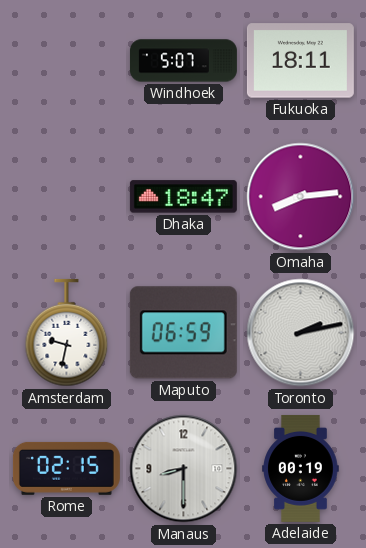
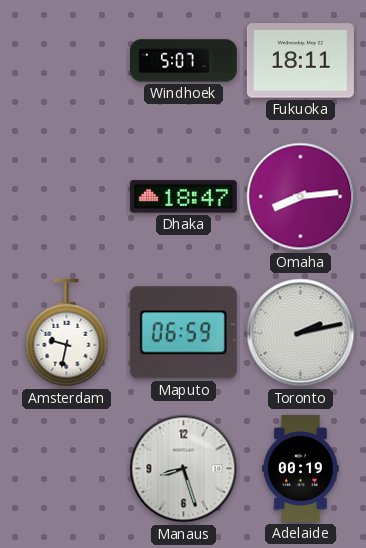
Rome: 02:15 -> none
Manaus: 8:30 -> 8:27
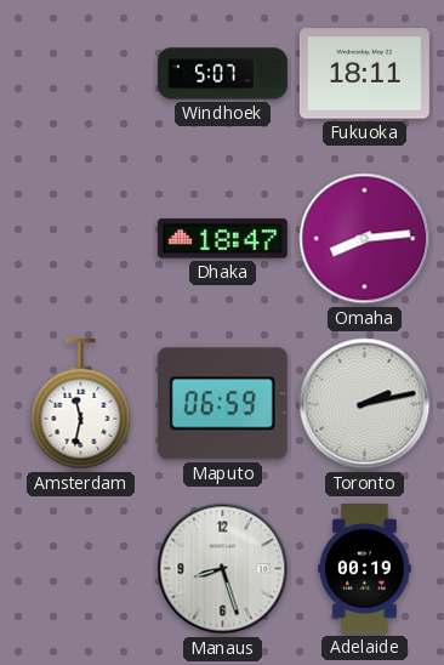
Amsterdam: 9:32 -> 11:32
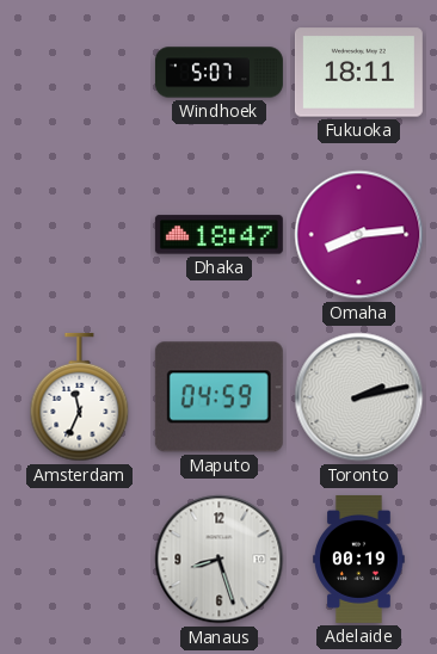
Amsterdam: 11:32 -> 11:34
Maputo: 06:59 -> 04:59
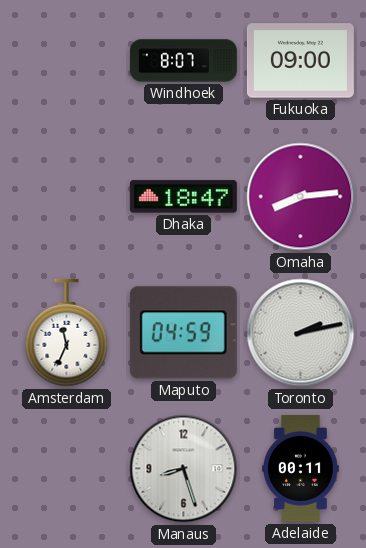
Windhoek: 5:07 -> 8:07
Fukuoka: 18:11 -> 09:00
Adelaide: 00:19 -> 00:11
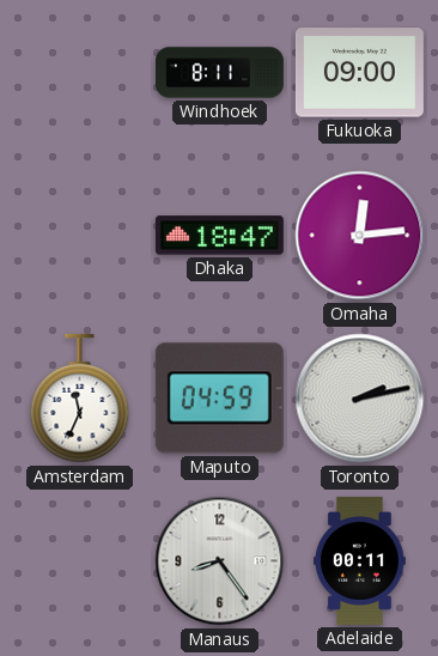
Windhoek: 8:07 -> 8:11
Omaha: 8:14 -> 12:14
Manaus: 8:27 -> 8:24
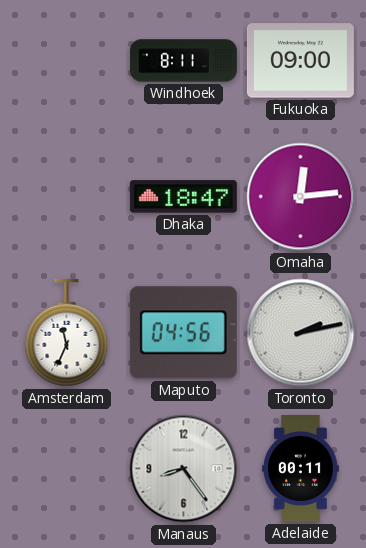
Maputo: 04:59 -> 04:56
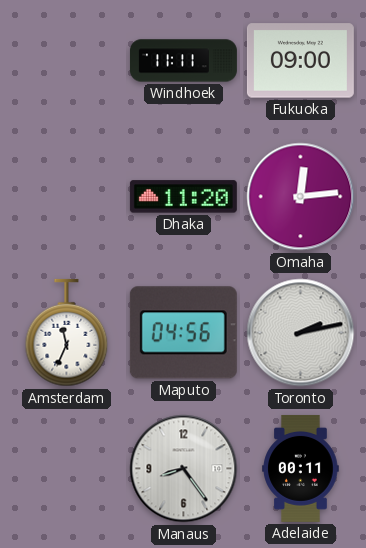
Windhoek: 8:11 -> 11:11
Dhaka: 18:47 -> 11:20
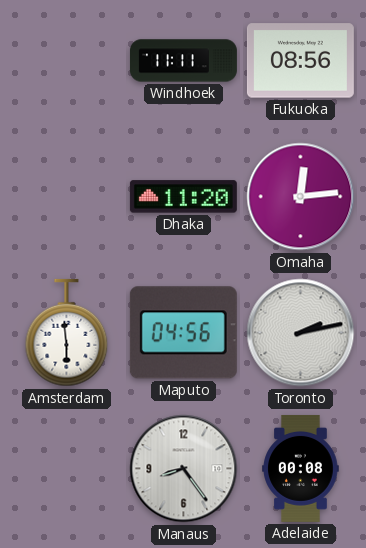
Fukuoka: 09:00 -> 08:56
Amsterdam: 11:34 -> 5:59
Adelaide: 00:11 -> 00:08
